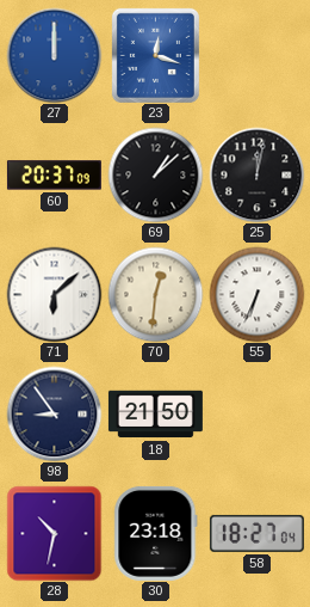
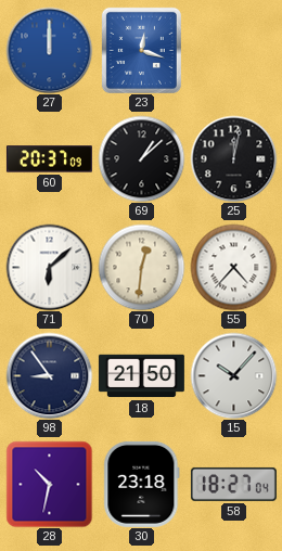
55: 6:34 -> 4:37
15: none -> 10:07
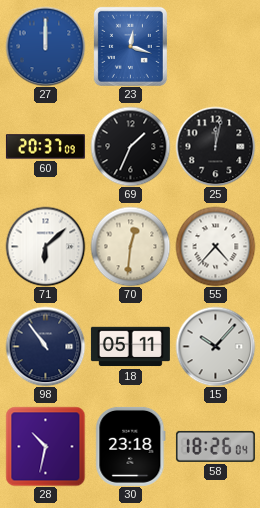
69: 1:08 -> 1:34
98: 8:54 -> 10:54
18: 21:50 -> 05:11
58: 18:27 -> 18:26
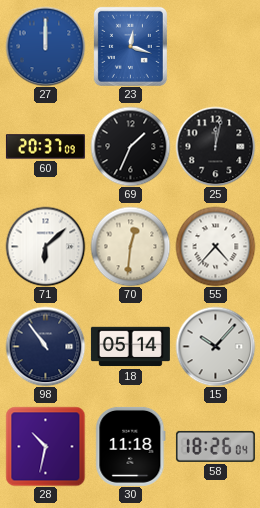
18: 05:11 -> 05:14
30: 23:18 -> 11:18
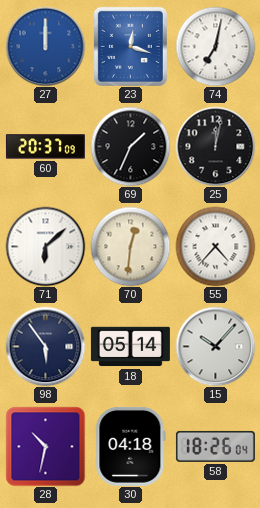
74: none -> 7:02
98: 10:54 -> 5:54
30: 11:18 -> 04:18
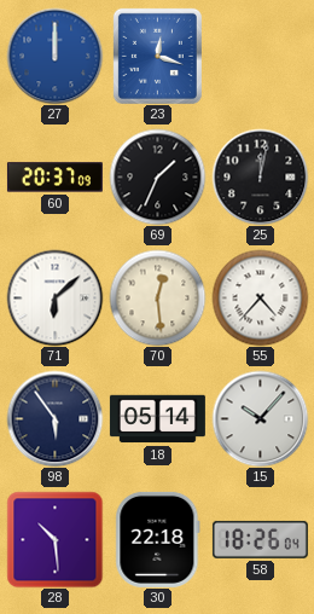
74: 7:02 -> none
70: 12:31 -> 12:29
28: 10:32 -> 10:29
30: 04:18 -> 22:18
